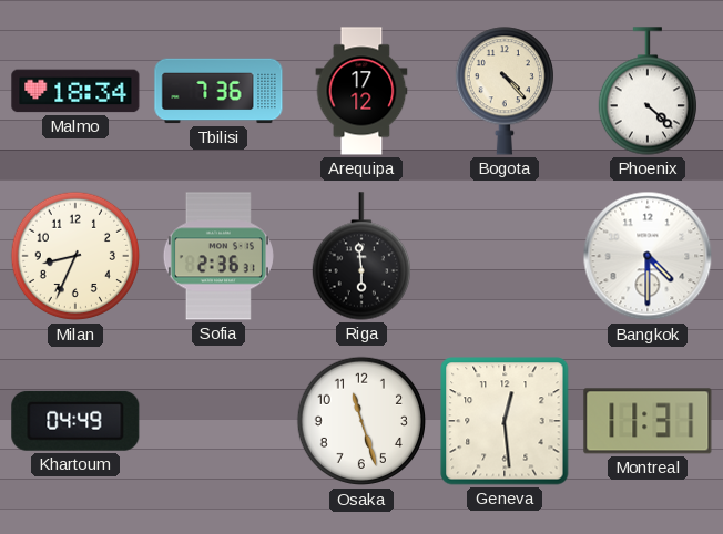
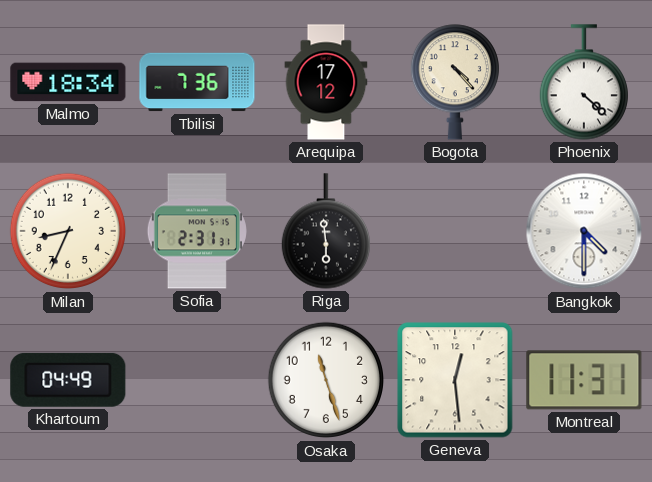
Sofia: 2:36 -> 2:31
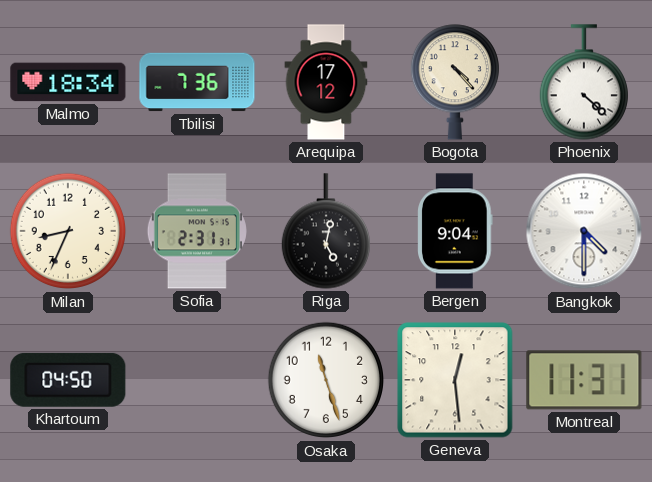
Riga: 5:59 -> 5:02
Bergen: none -> 9:04
Khartoum: 04:49 -> 04:50
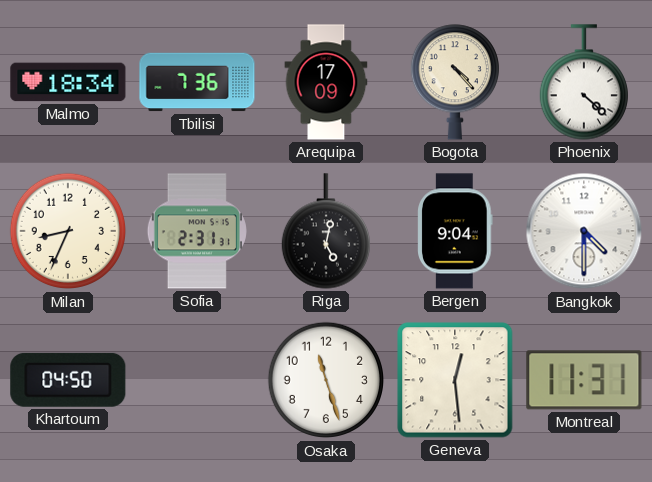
Arequipa: 17:12 -> 17:09
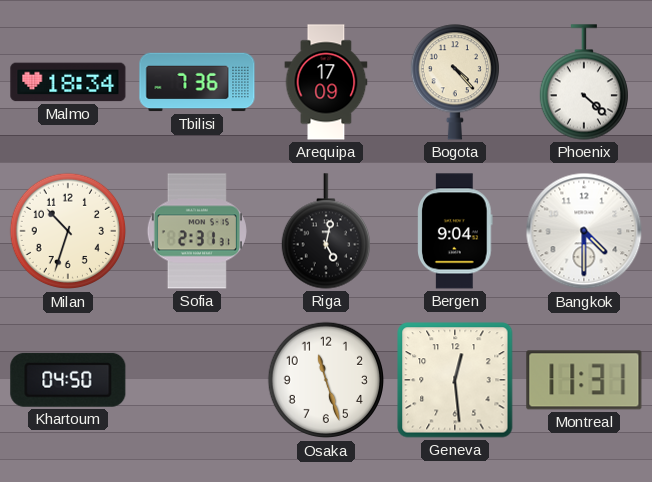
Milan: 8:34 -> 10:33
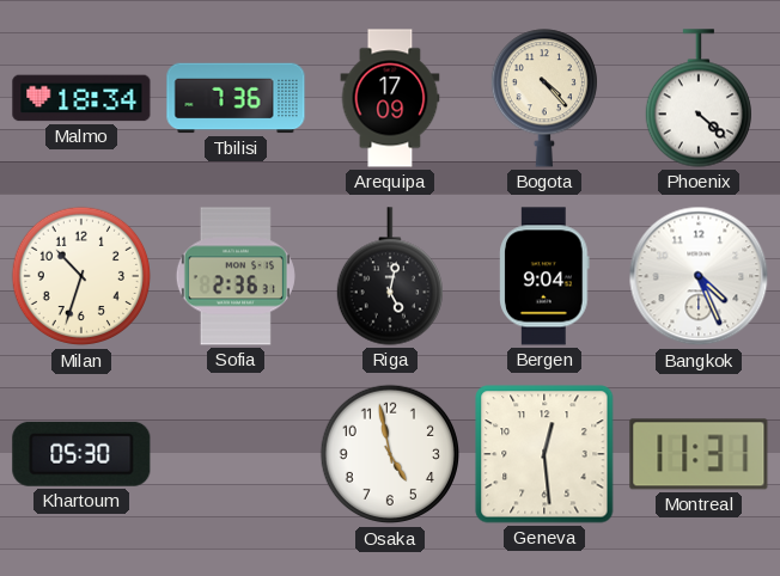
Sofia: 2:31 -> 2:36
Bangkok: 4:30 -> 4:26
Khartoum: 04:50 -> 05:30
Osaka: 11:27 -> 4:58
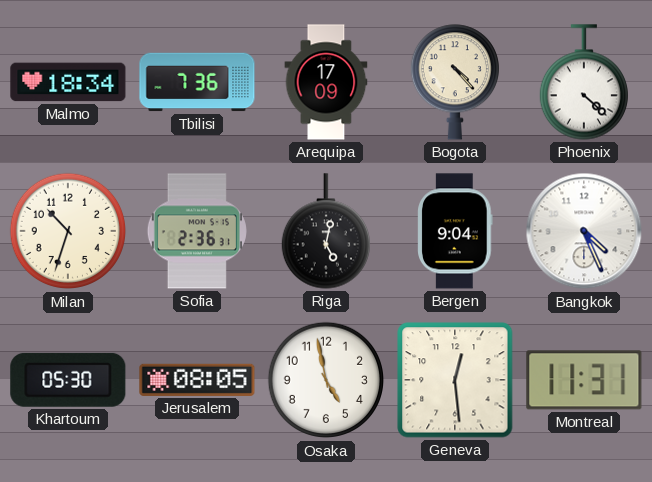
Jerusalem: none -> 08:05
